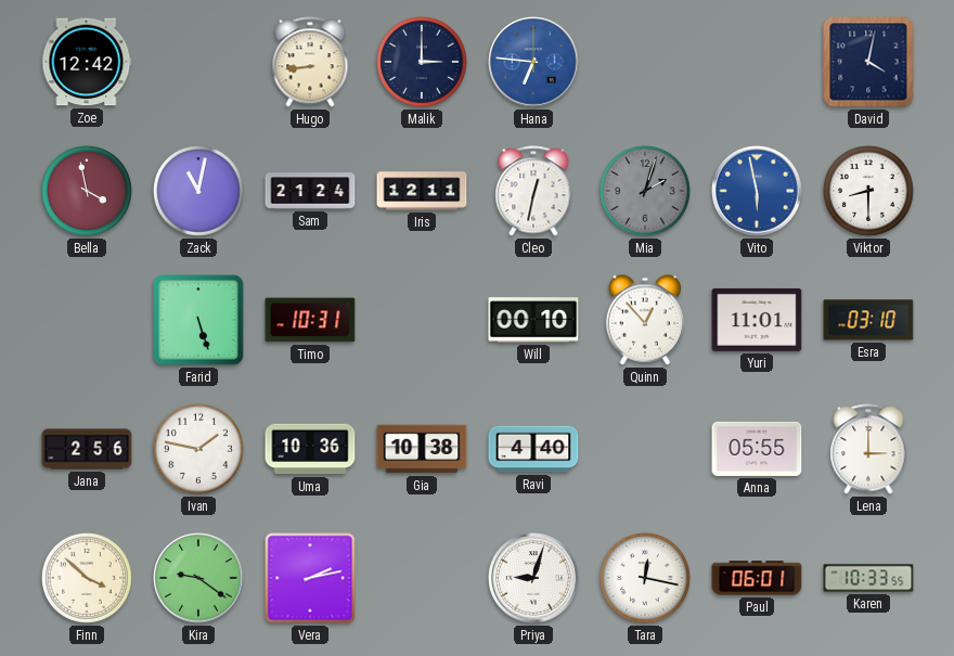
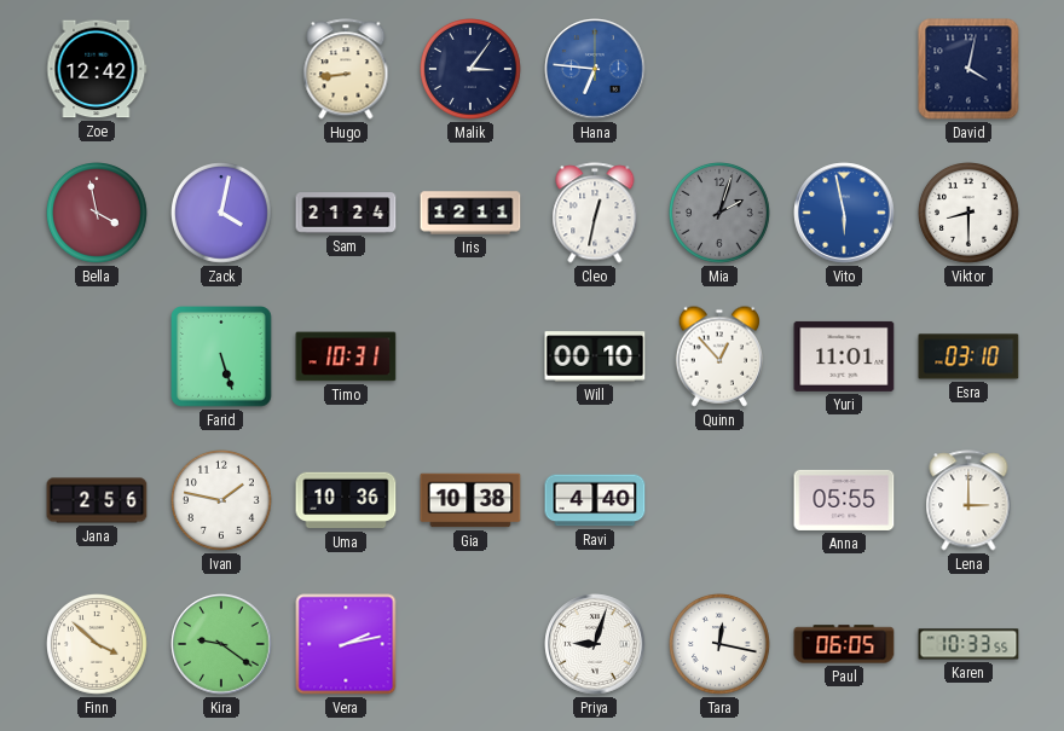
Malik: 3:00 -> 3:06
Zack: 11:02 -> 4:02
Paul: 06:01 -> 06:05
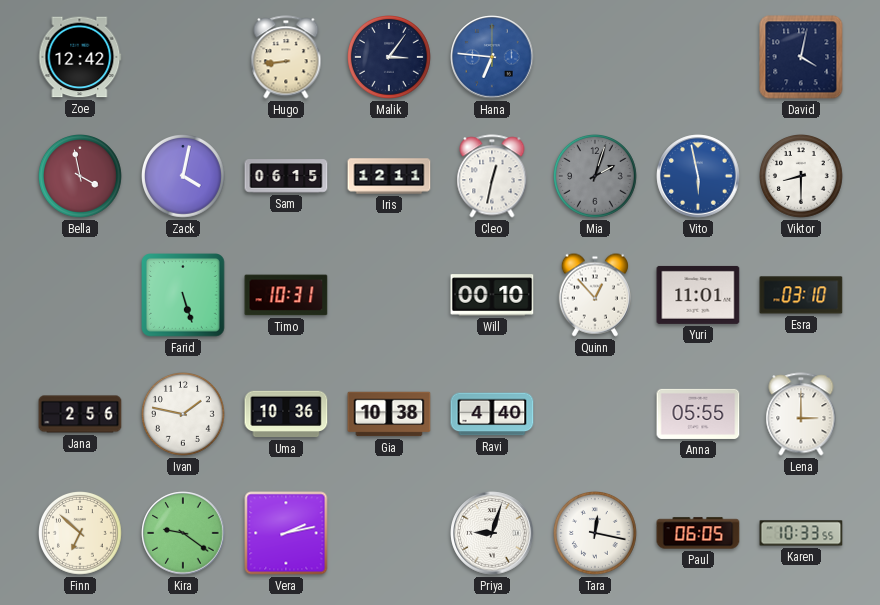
Sam: 21:24 -> 06:15
Finn: 3:52 -> 6:52
